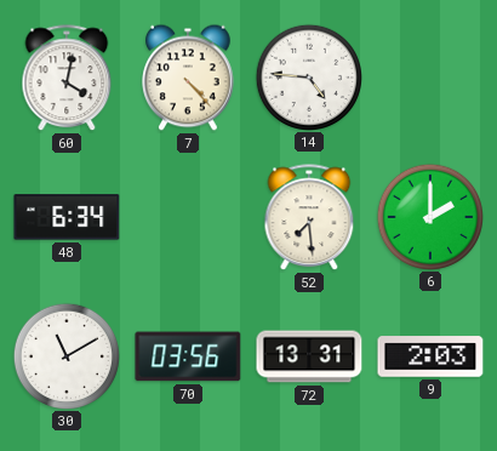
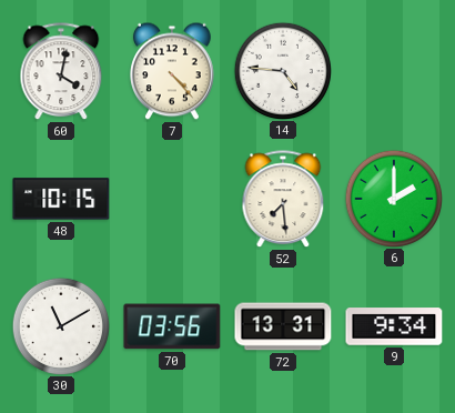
48: 6:34 -> 10:15
9: 2:03 -> 9:34
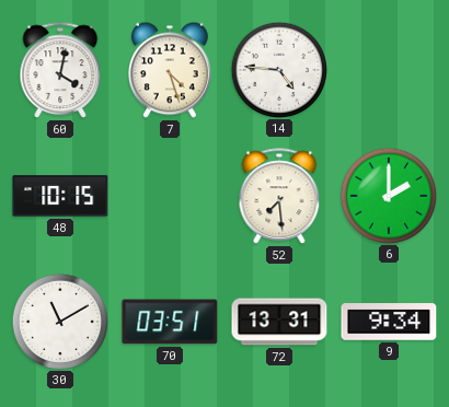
7: 4:23 -> 4:27
70: 03:56 -> 03:51
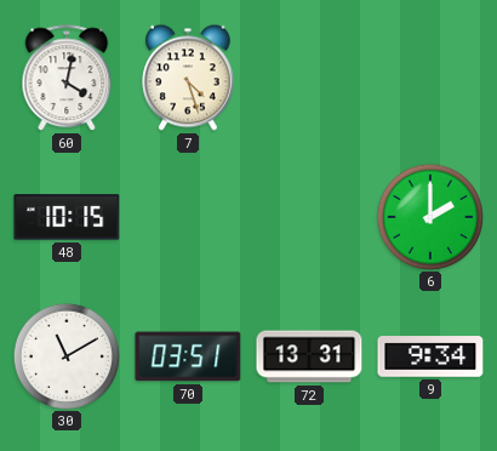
14: 4:46 -> none
52: 7:29 -> none
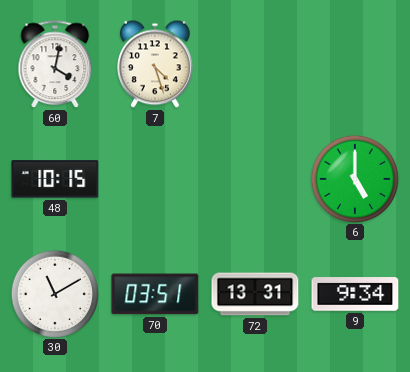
6: 2:00 -> 5:00
